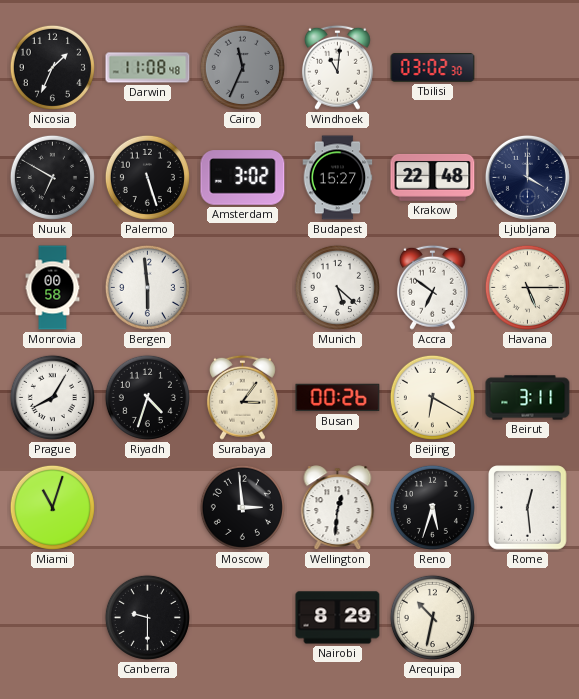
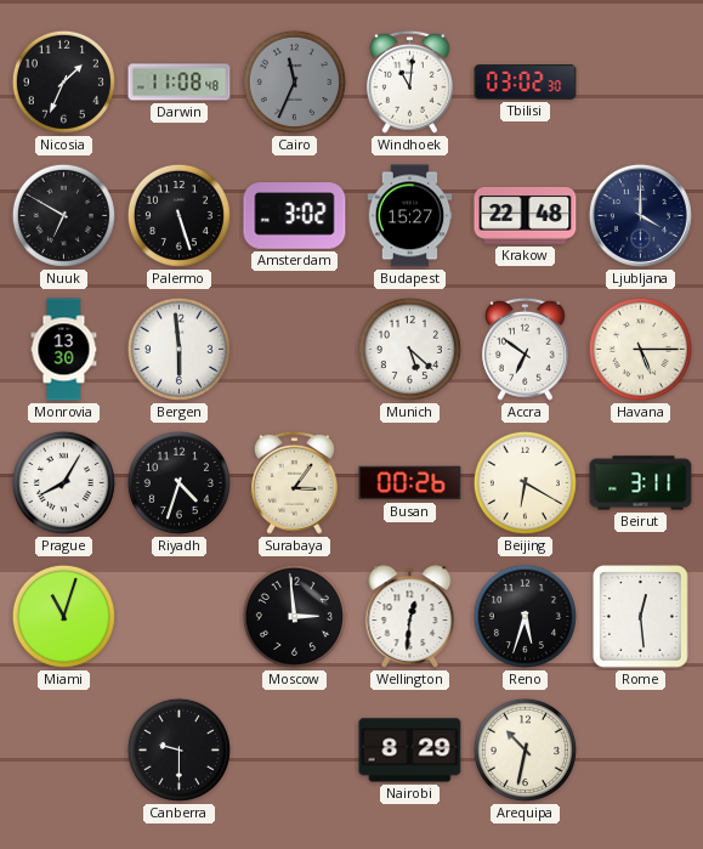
Monrovia: 00:58 -> 13:30
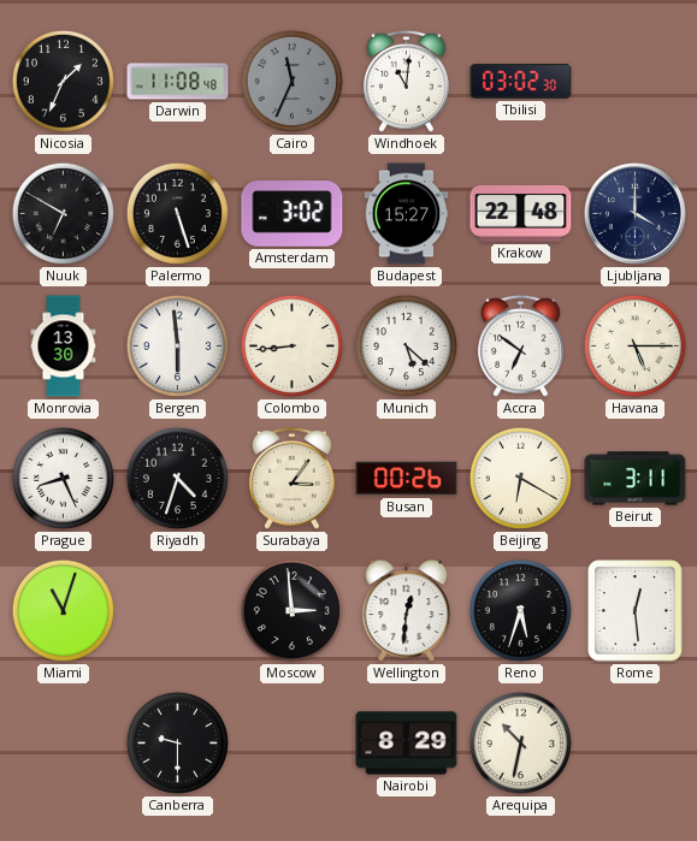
Colombo: none -> 8:44
Prague: 8:05 -> 8:26
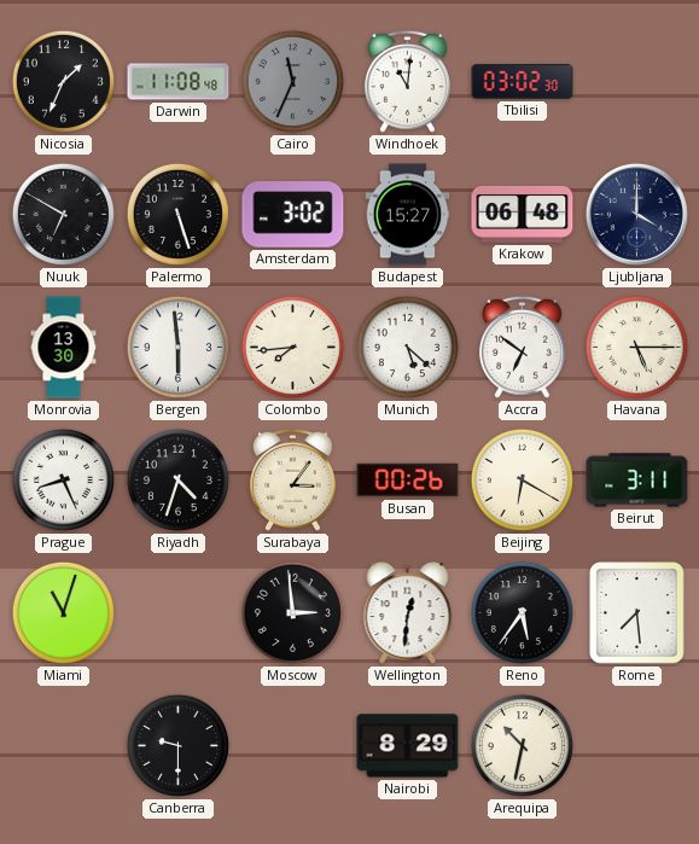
Krakow: 22:48 -> 06:48
Colombo: 8:44 -> 7:44
Reno: 5:33 -> 5:36
Rome: 12:29 -> 7:29
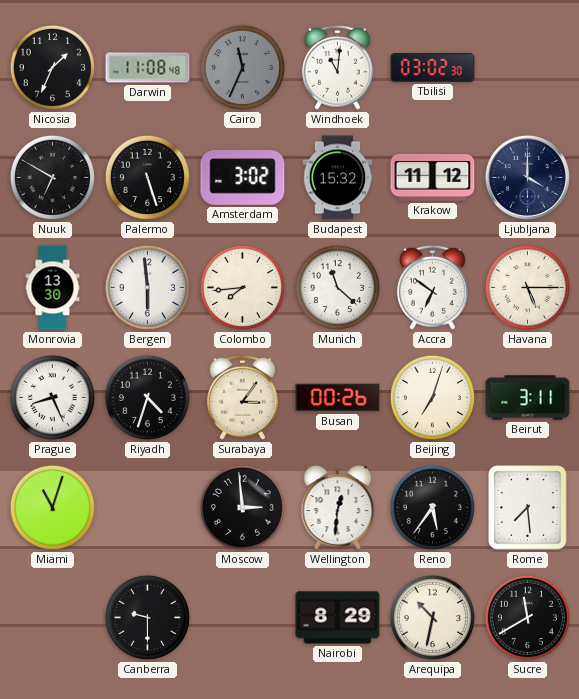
Budapest: 15:27 -> 15:32
Krakow: 06:48 -> 11:12
Munich: 5:22 -> 11:22
Beijing: 6:20 -> 7:03
Sucre: none -> 11:40
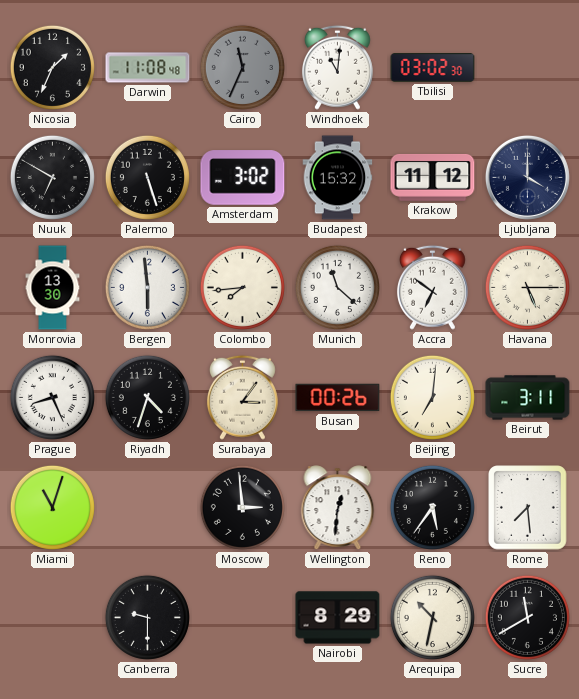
Beijing: 7:03 -> 7:01
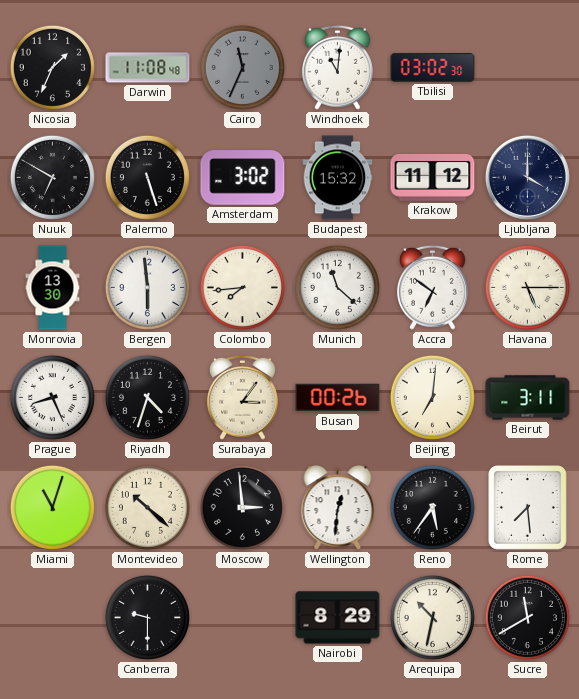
Montevideo: none -> 10:22
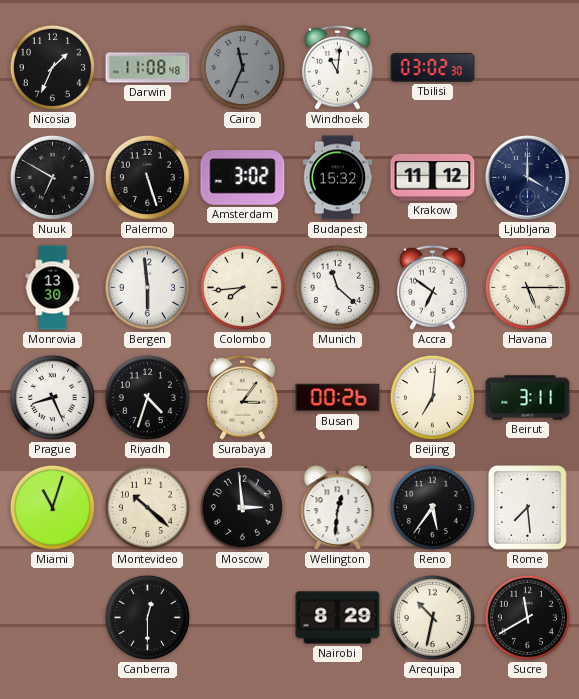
Canberra: 9:30 -> 12:30
